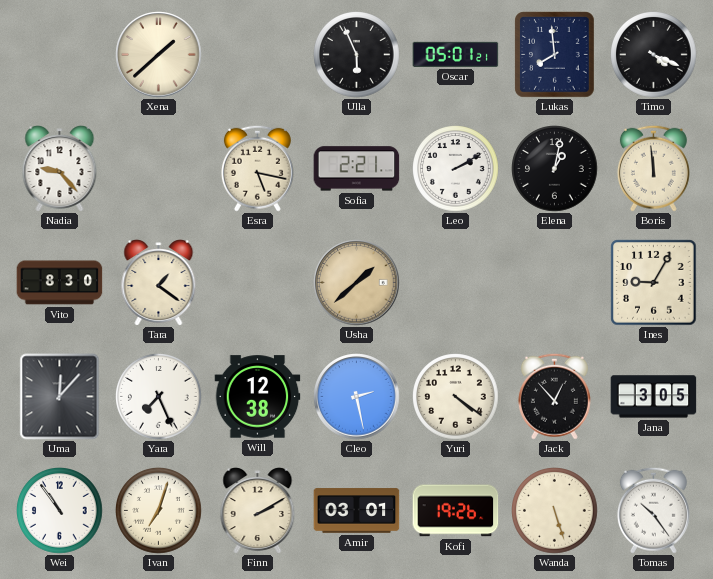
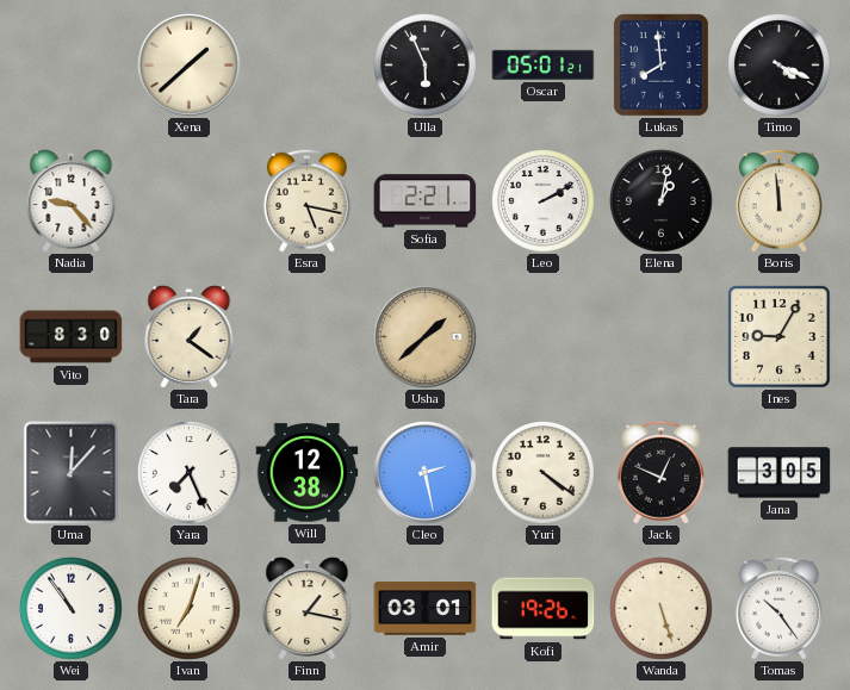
Jack: 12:53 -> 12:49
Finn: 2:10 -> 1:17
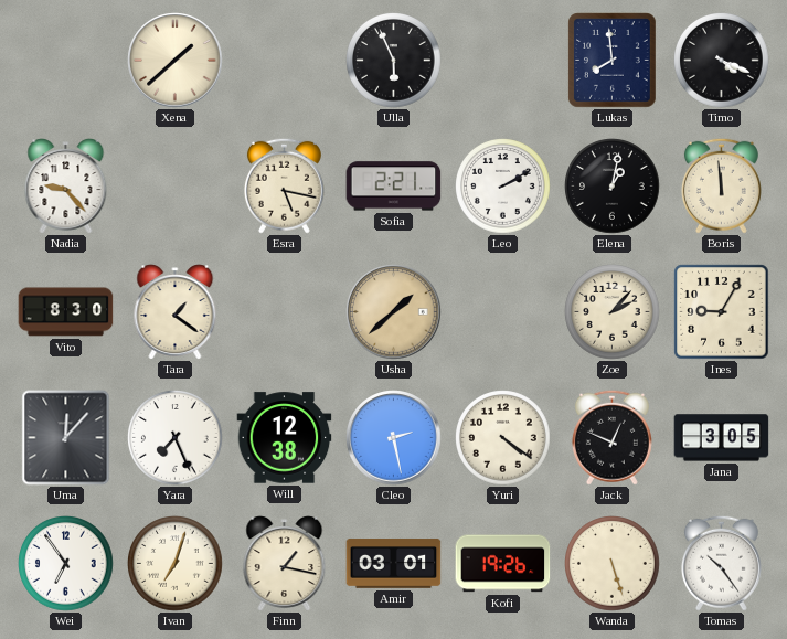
Oscar: 05:01 -> none
Zoe: none -> 2:07
Wei: 10:54 -> 6:54
